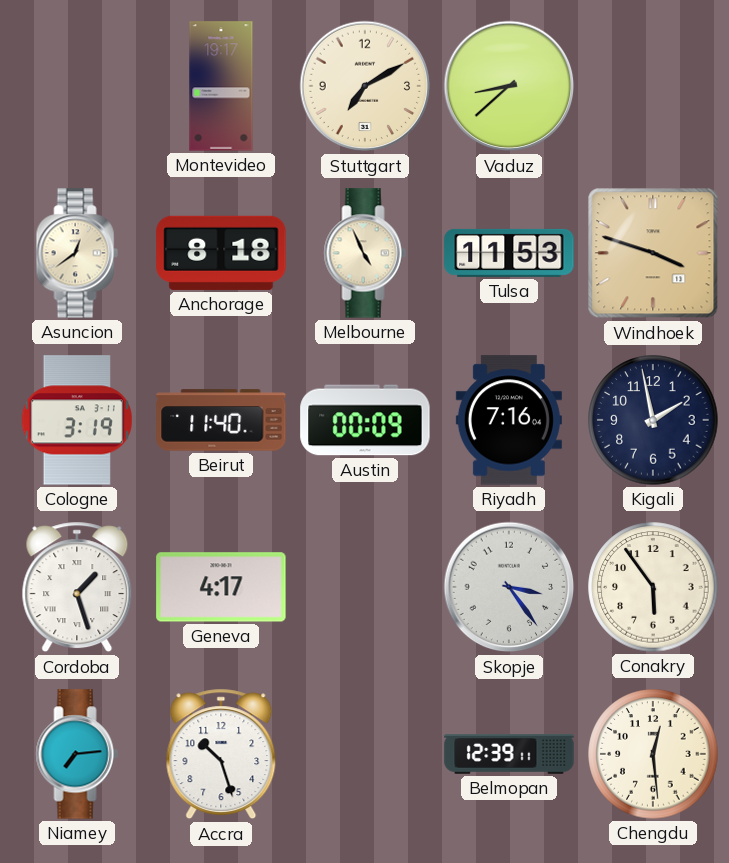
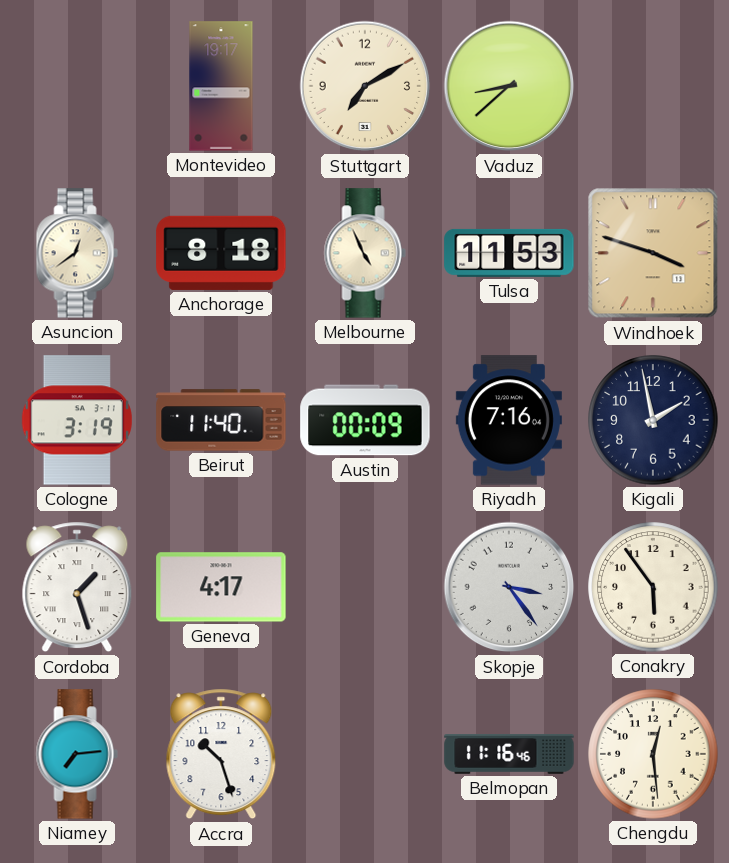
Belmopan: 12:39 -> 11:16
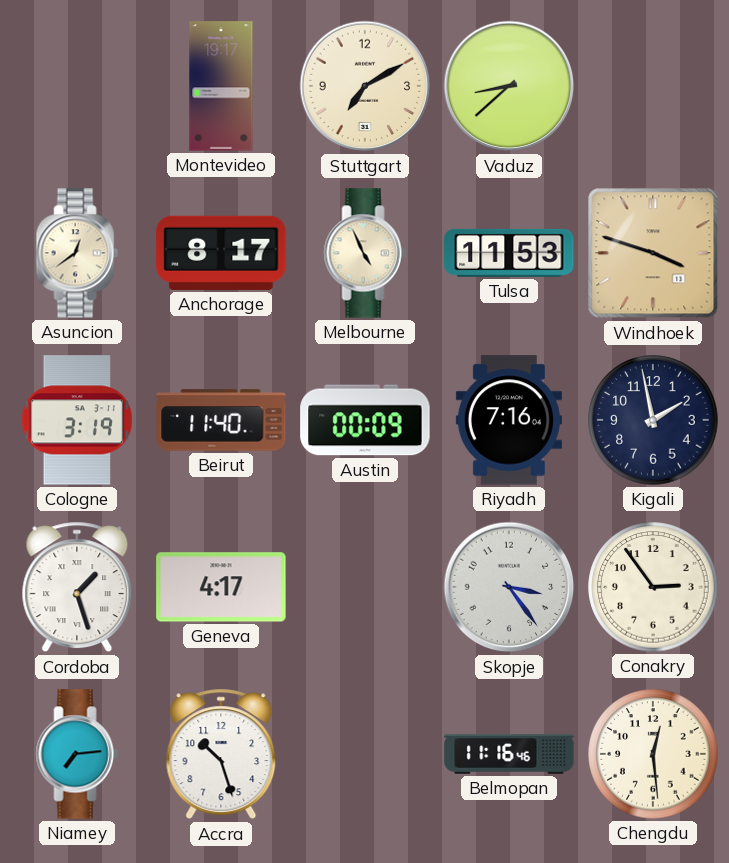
Anchorage: 8:18 -> 8:17
Conakry: 5:54 -> 2:54
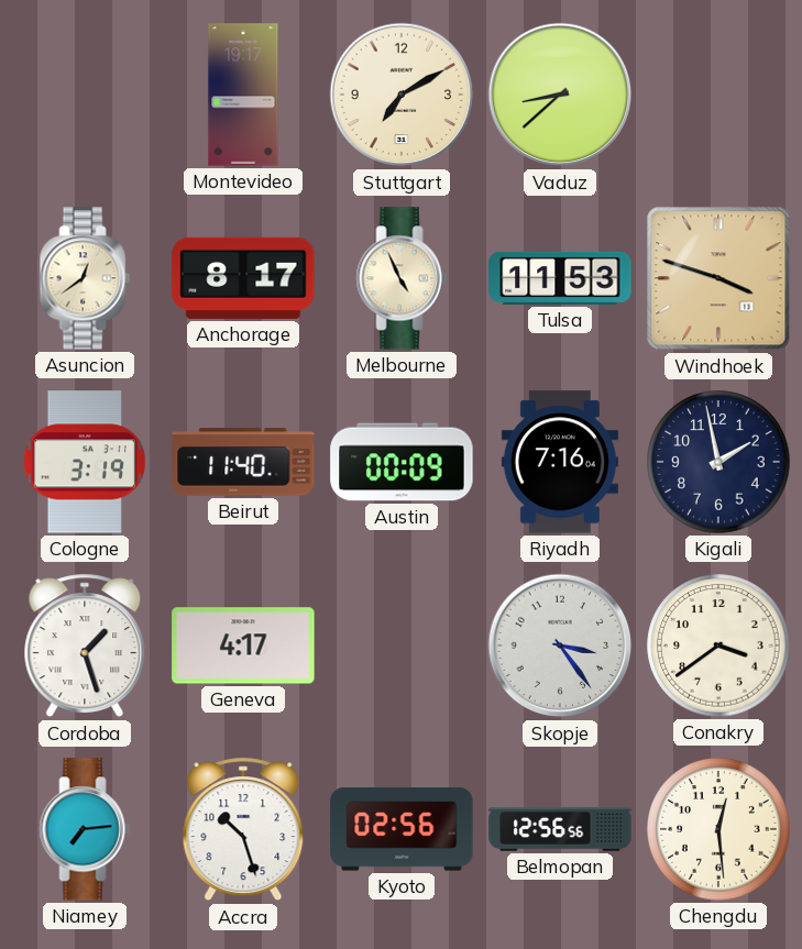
Conakry: 2:54 -> 3:39
Kyoto: none -> 02:56
Belmopan: 11:16 -> 12:56
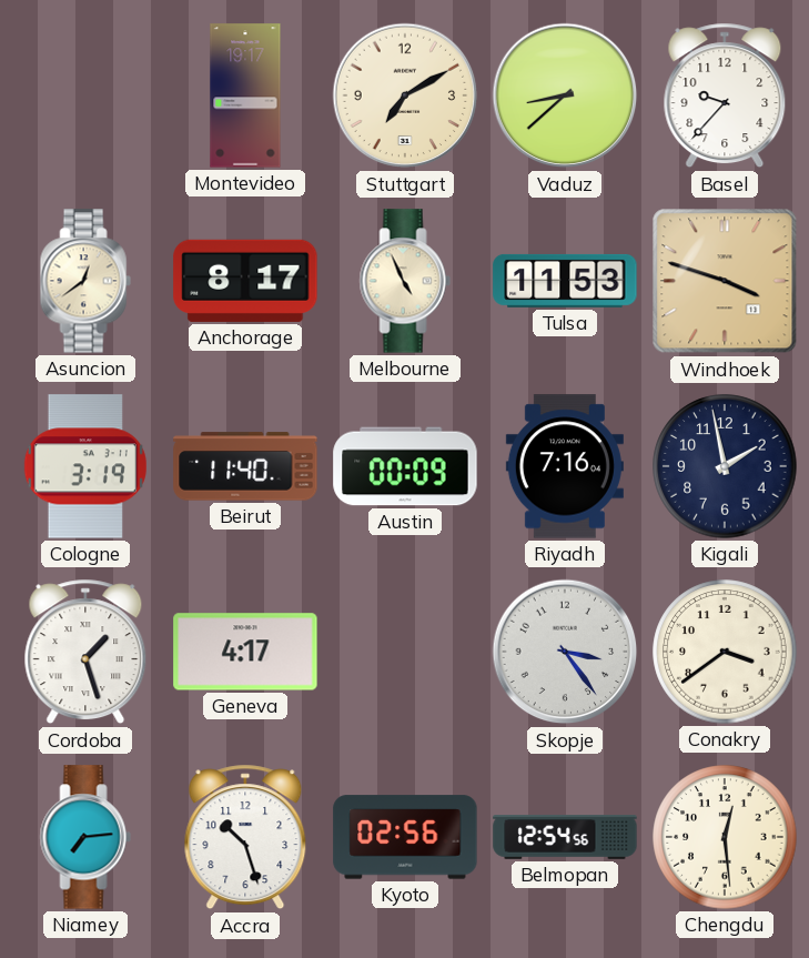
Basel: none -> 9:37
Belmopan: 12:56 -> 12:54
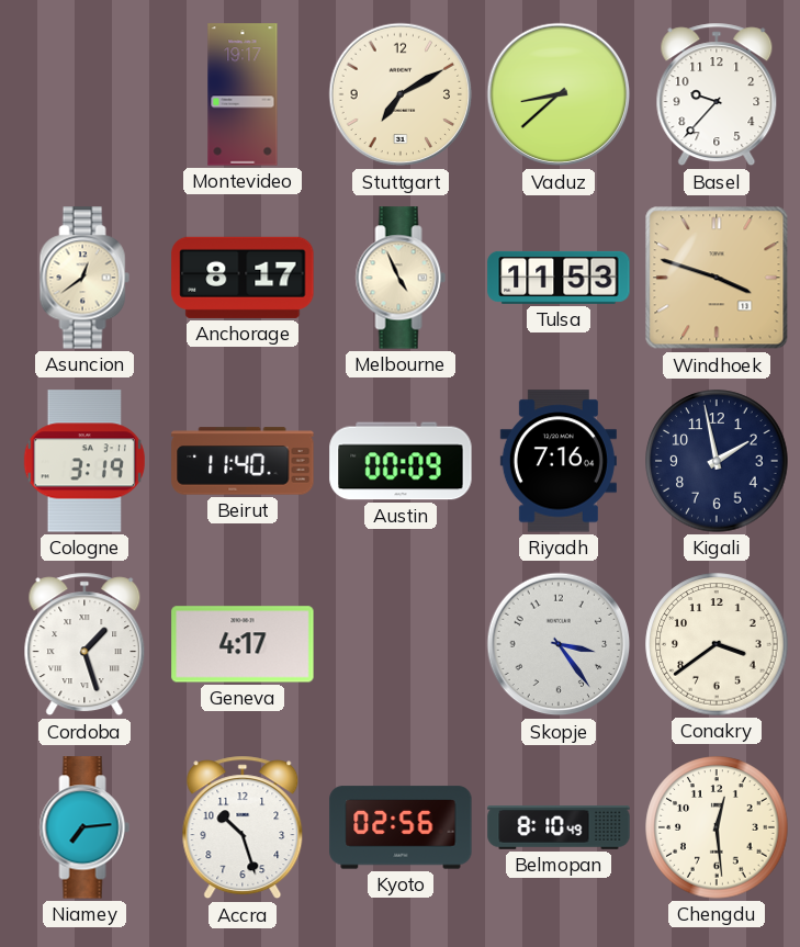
Belmopan: 12:54 -> 8:10
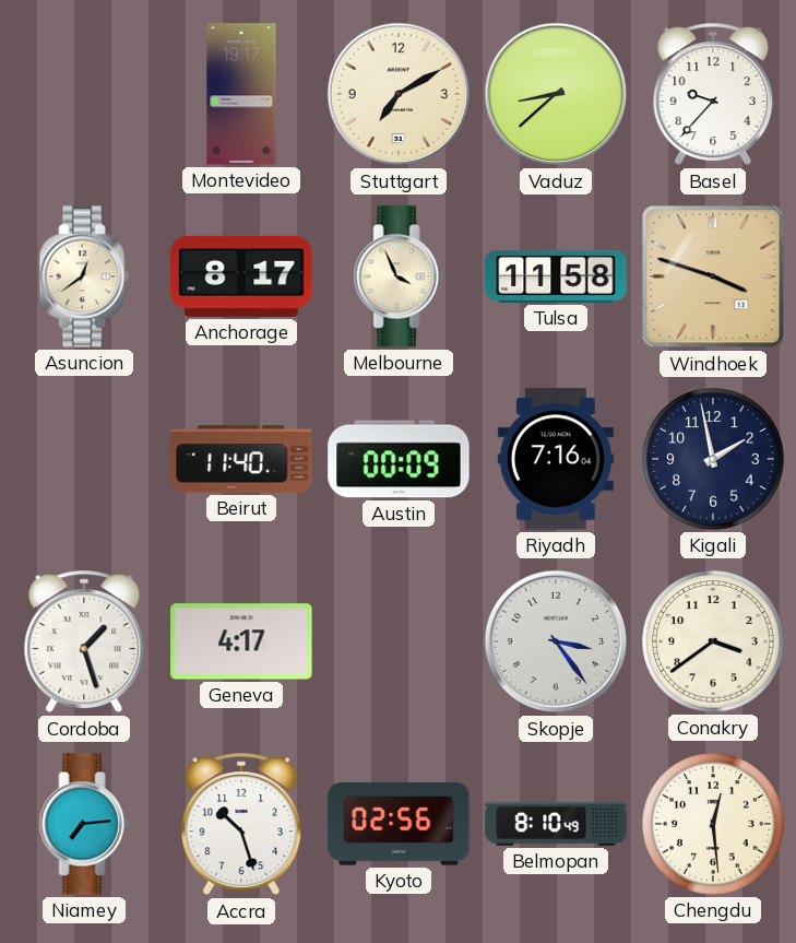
Melbourne: 4:56 -> 3:56
Tulsa: 11:53 -> 11:58
Cologne: 3:19 -> none
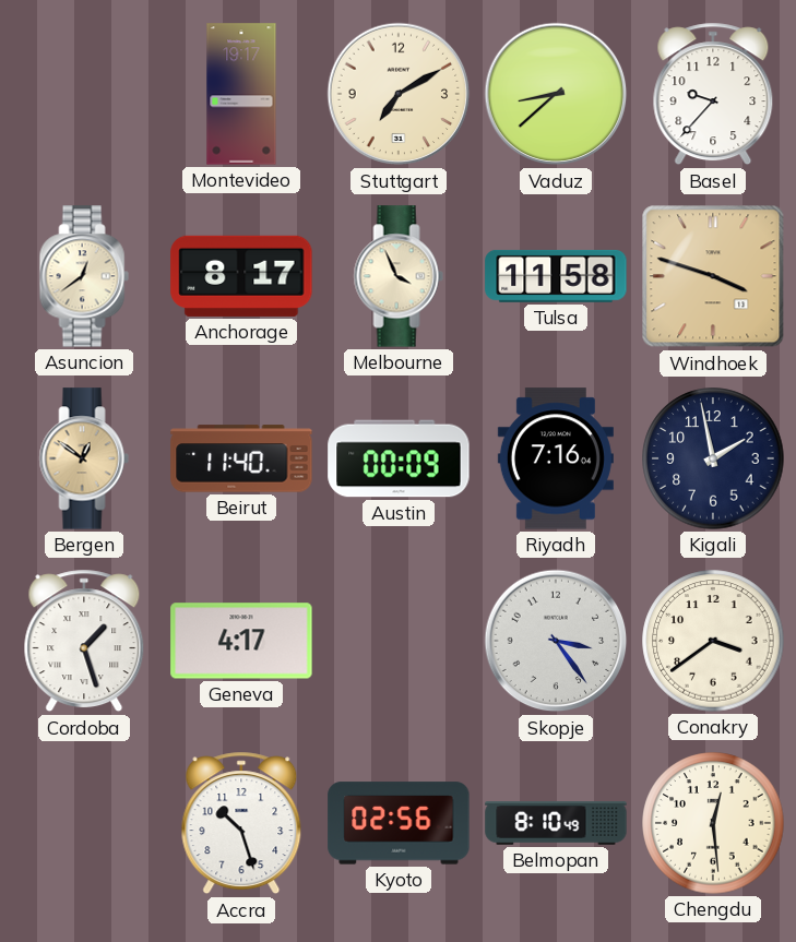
Bergen: none -> 12:51
Niamey: 7:14 -> none
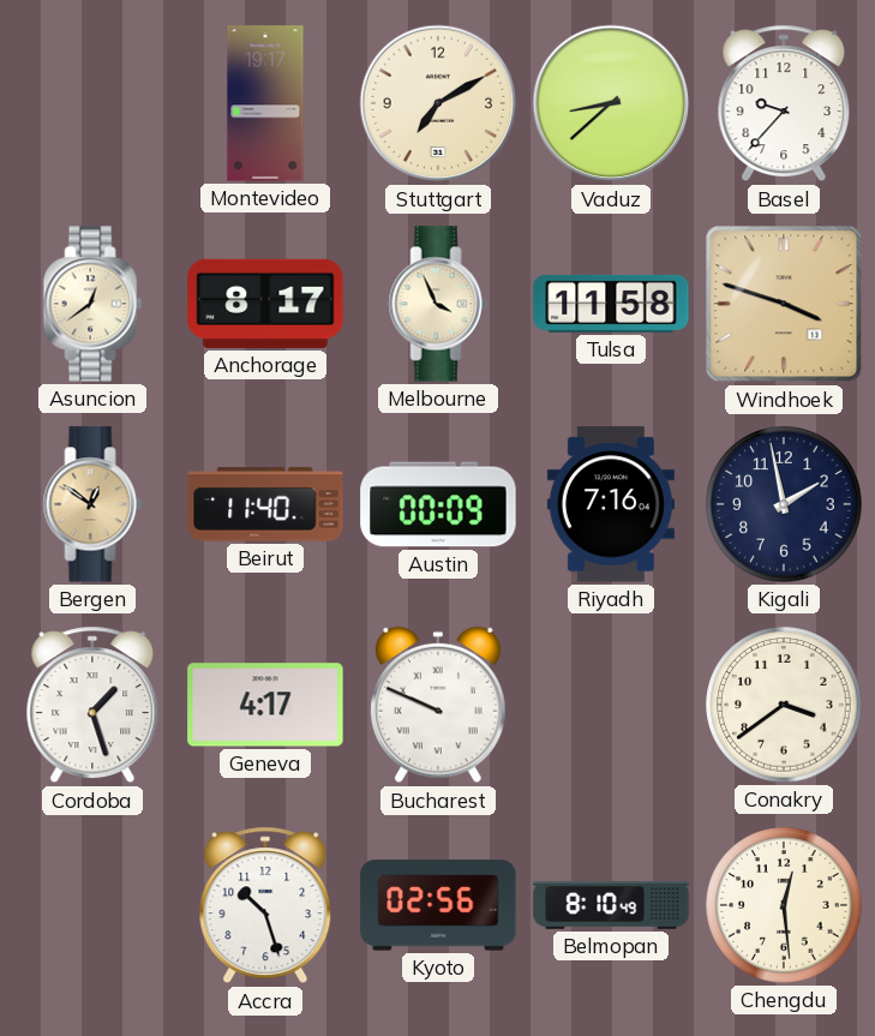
Bucharest: none -> 9:49
Skopje: 3:24 -> none
